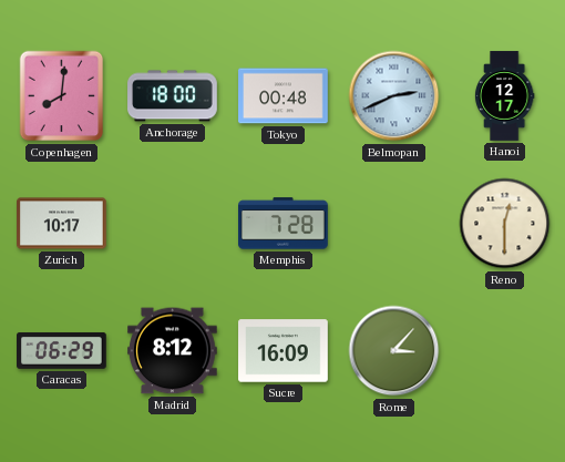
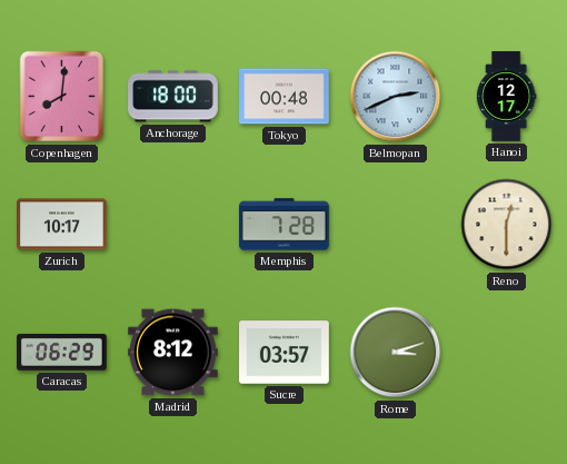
Sucre: 16:09 -> 03:57
Rome: 3:07 -> 3:12
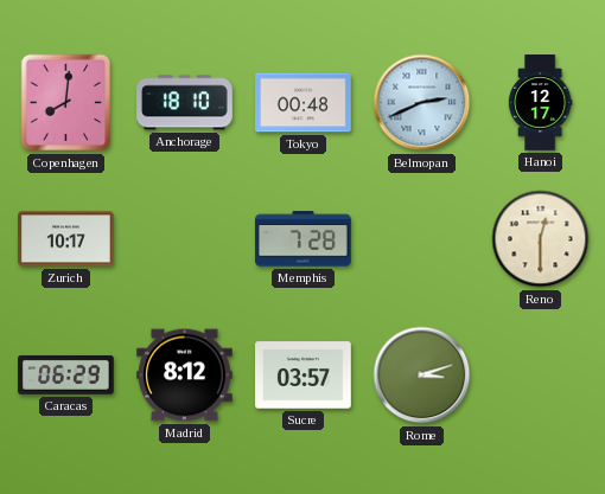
Anchorage: 18:00 -> 18:10
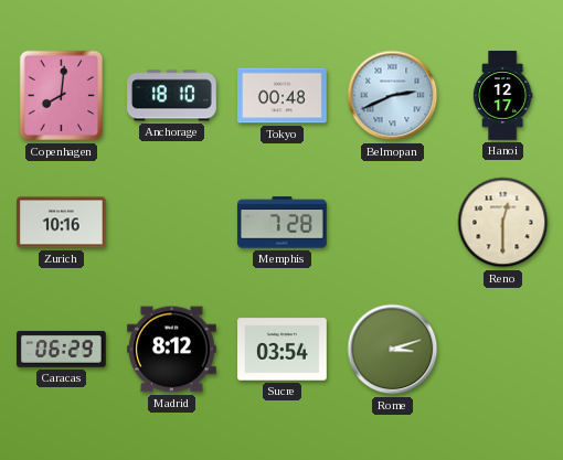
Zurich: 10:17 -> 10:16
Sucre: 03:57 -> 03:54
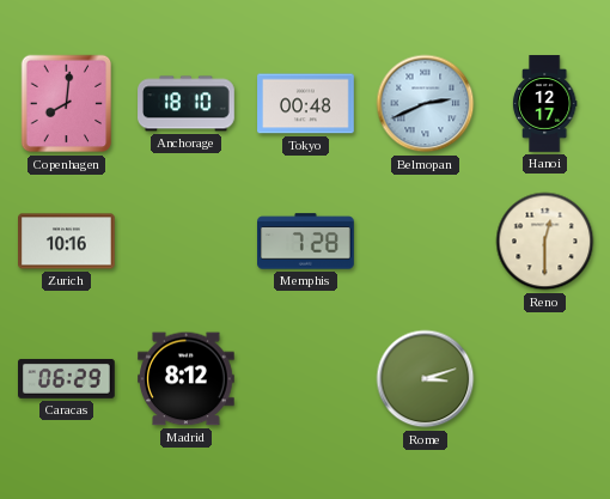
Sucre: 03:54 -> none
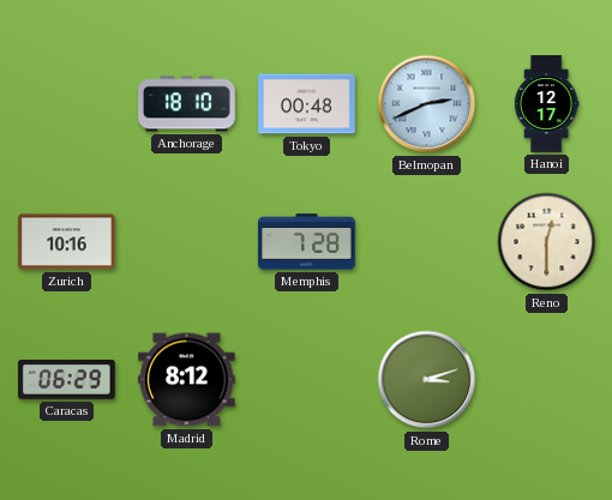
Copenhagen: 8:01 -> none
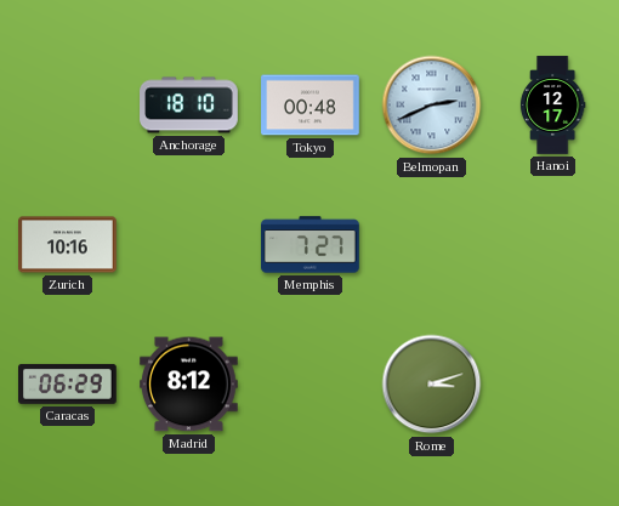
Memphis: 7:28 -> 7:27
Reno: 12:30 -> none
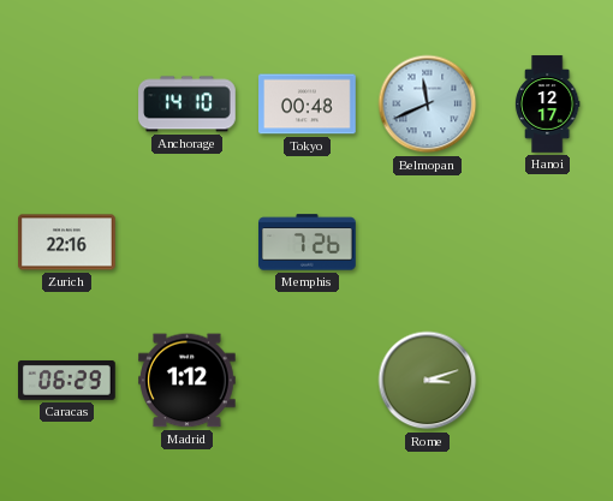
Anchorage: 18:10 -> 14:10
Belmopan: 2:41 -> 11:41
Zurich: 10:16 -> 22:16
Memphis: 7:27 -> 7:26
Madrid: 8:12 -> 1:12
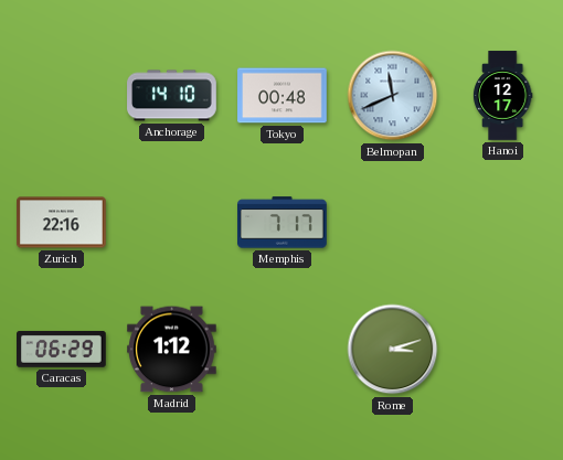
Memphis: 7:26 -> 7:17
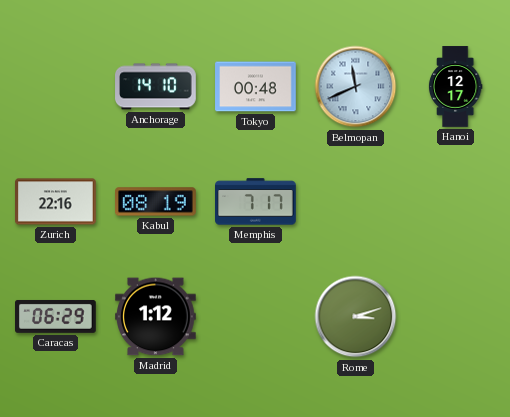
Kabul: none -> 08:19
